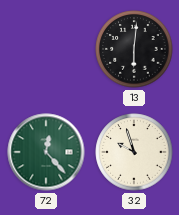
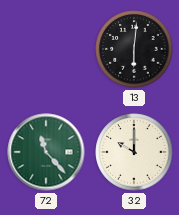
72: 12:23 -> 11:23
32: 9:57 -> 10:00
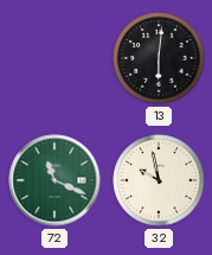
72: 11:23 -> 11:19
32: 10:00 -> 9:58
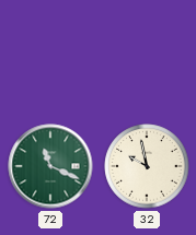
13: 6:01 -> none
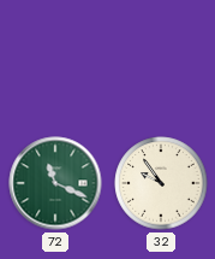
32: 9:58 -> 9:54
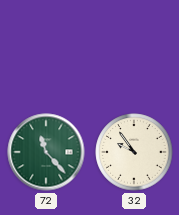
72: 11:19 -> 11:23
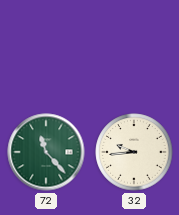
32: 9:54 -> 9:44
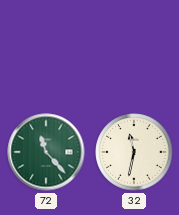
32: 9:44 -> 11:32
